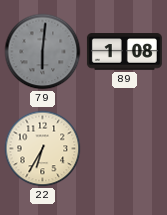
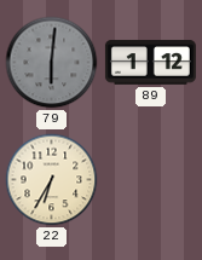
89: 1:08 -> 1:12
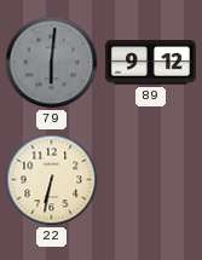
89: 1:12 -> 9:12
22: 6:35 -> 6:32
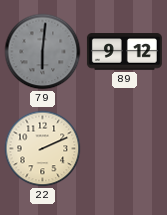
22: 6:32 -> 2:11
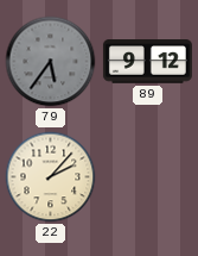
79: 6:01 -> 5:36
22: 2:11 -> 2:07
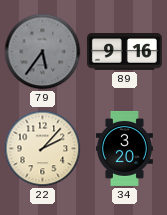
89: 9:12 -> 9:16
34: none -> 3:20
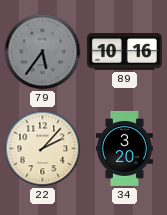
89: 9:16 -> 10:16
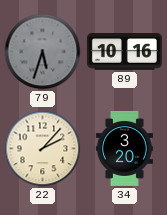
79: 5:36 -> 5:33
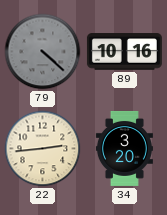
79: 5:33 -> 4:22
22: 2:07 -> 2:44
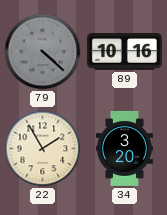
22: 2:44 -> 1:55
